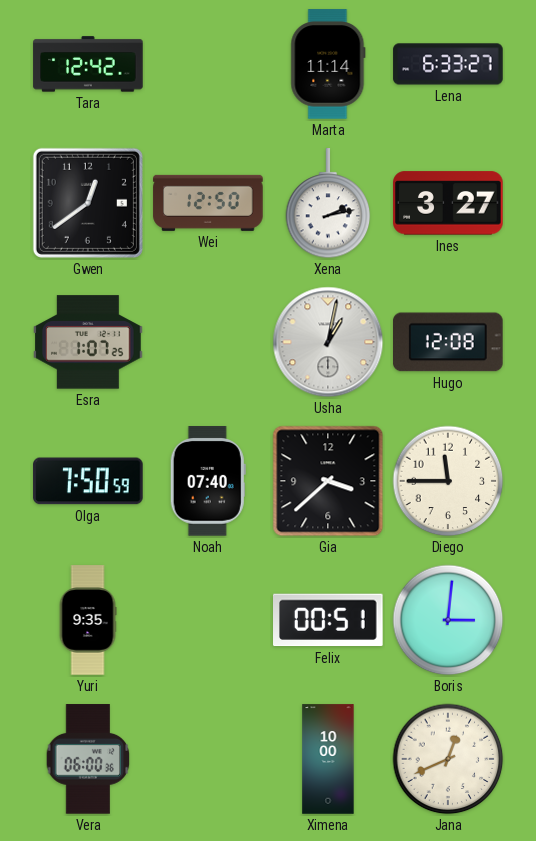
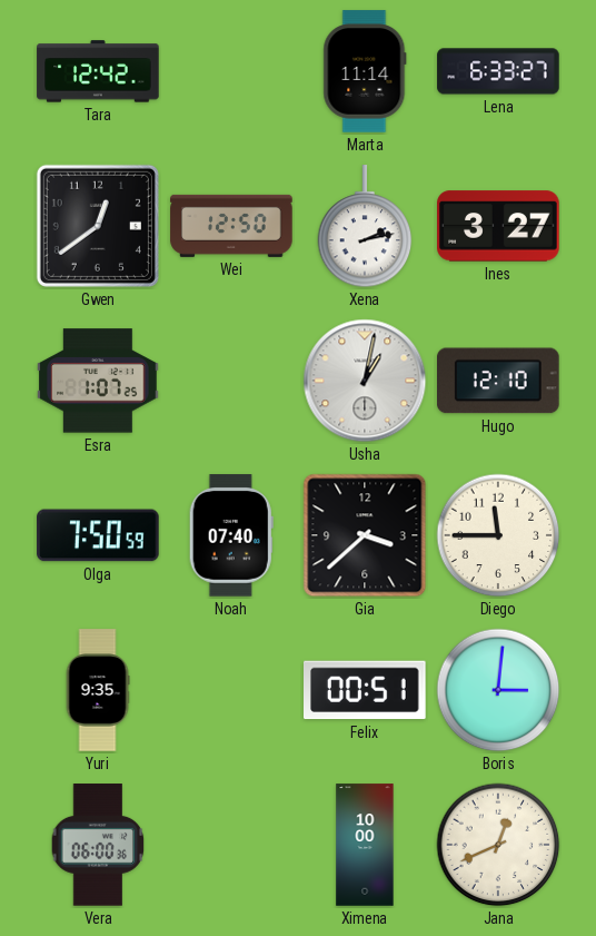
Hugo: 12:08 -> 12:10
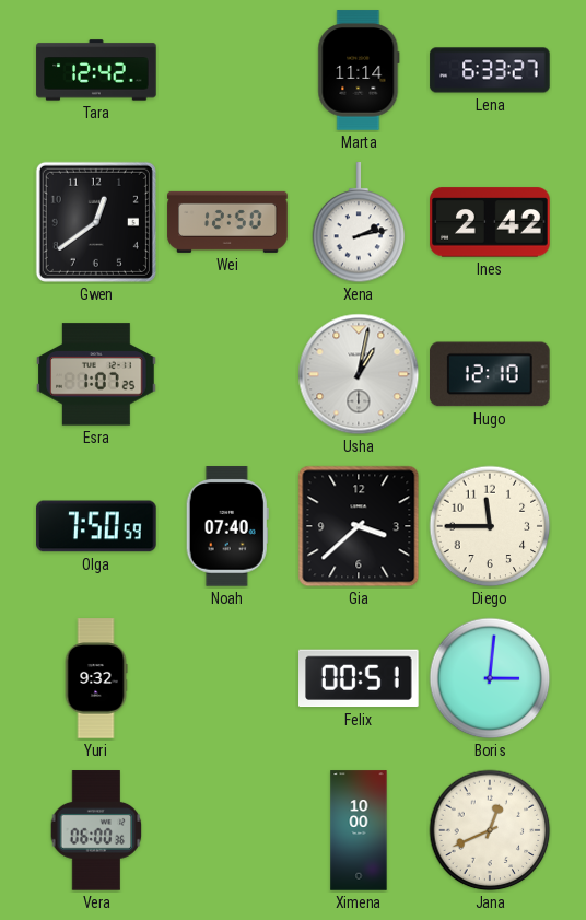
Ines: 3:27 -> 2:42
Yuri: 9:35 -> 9:32
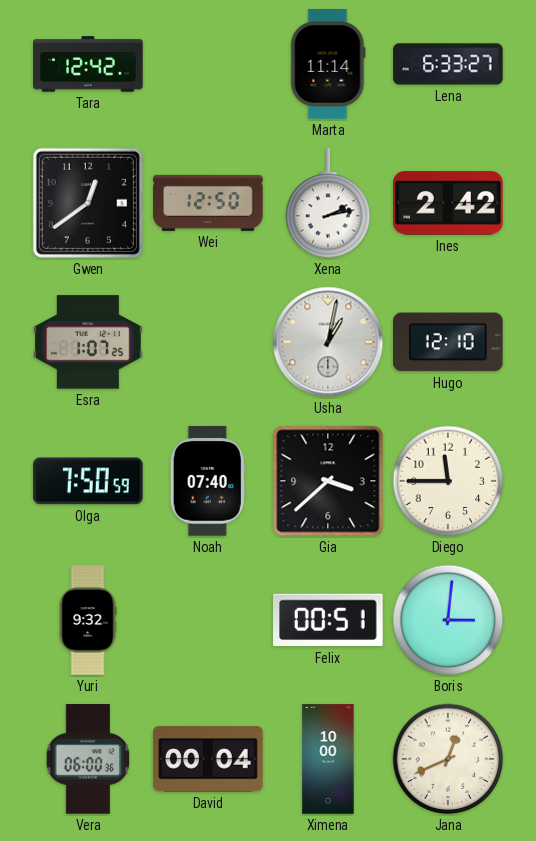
David: none -> 00:04
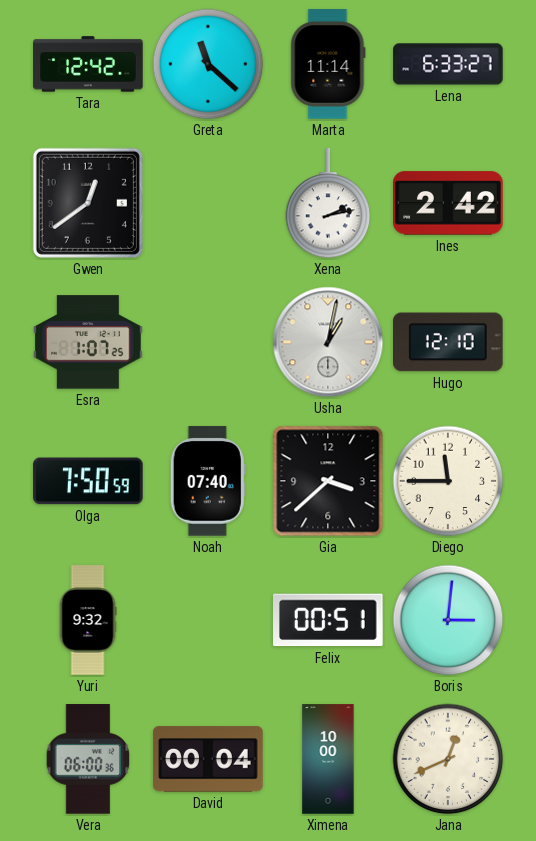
Greta: none -> 11:22
Wei: 12:50 -> none
